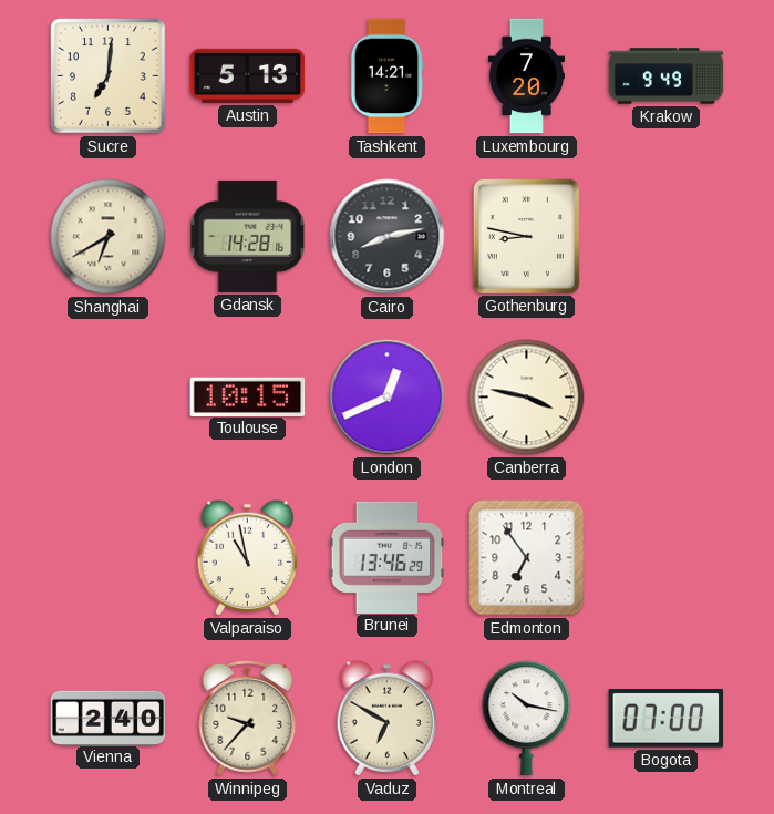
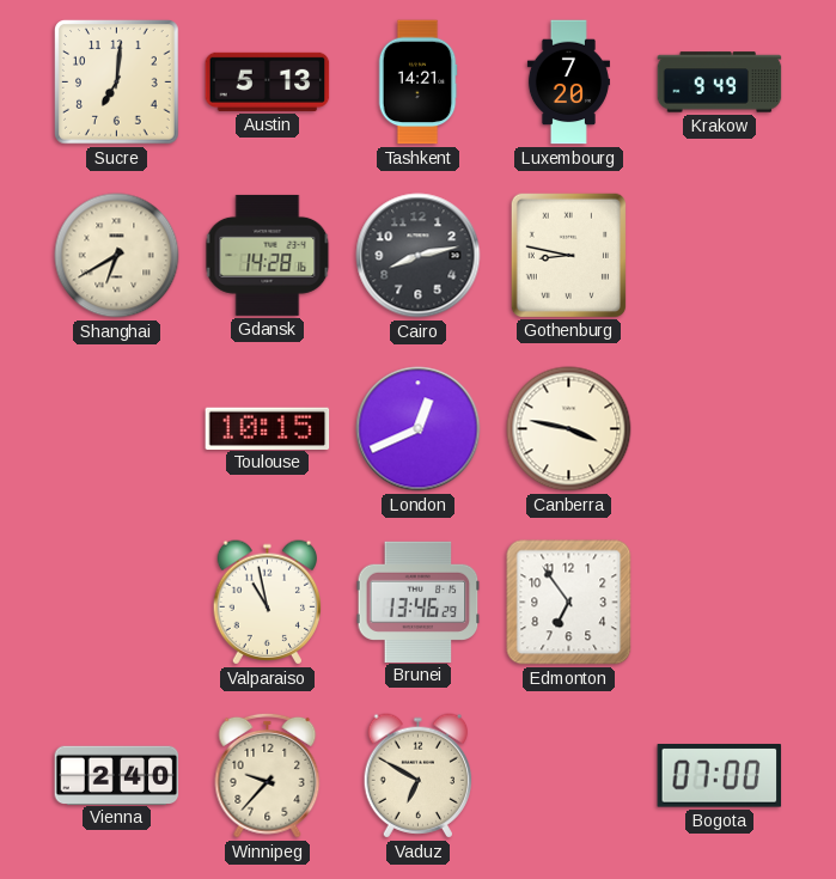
Montreal: 10:17 -> none
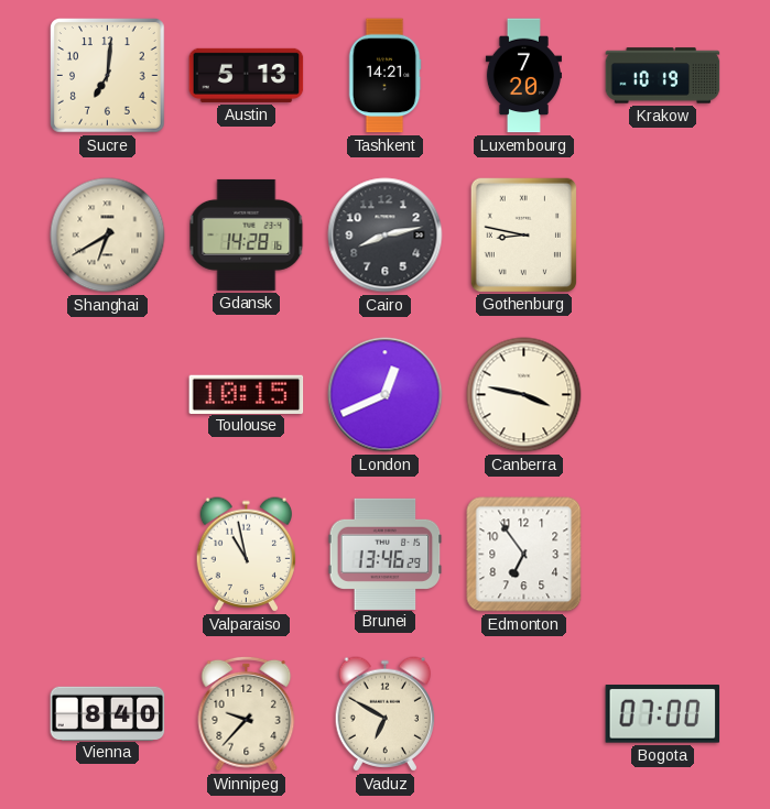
Krakow: 9:49 -> 10:19
Vienna: 2:40 -> 8:40
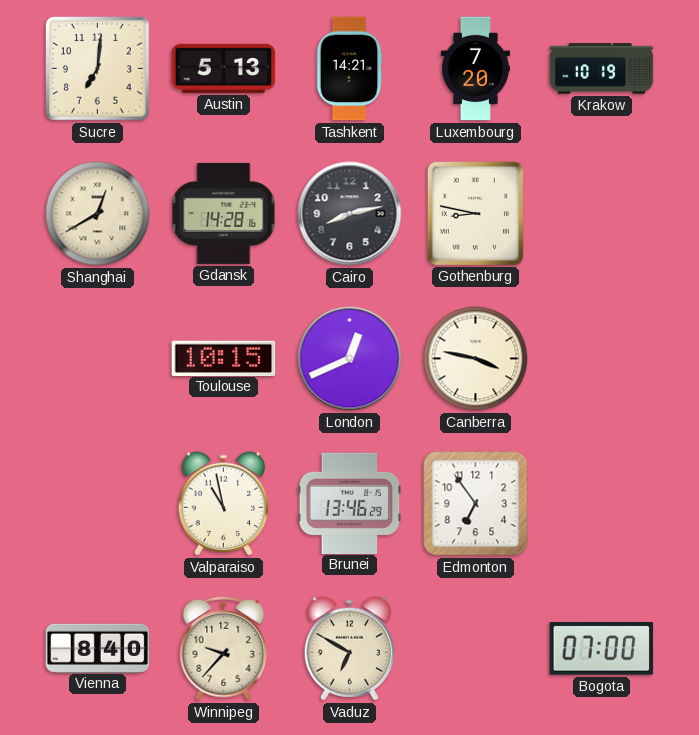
Shanghai: 6:40 -> 12:40
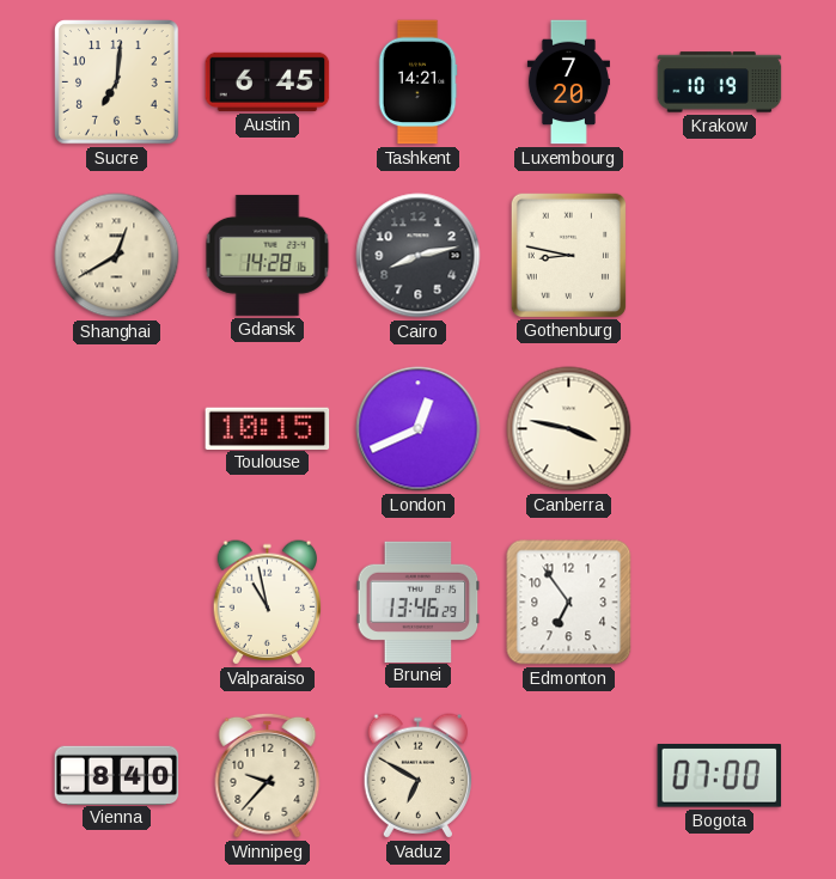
Austin: 5:13 -> 6:45
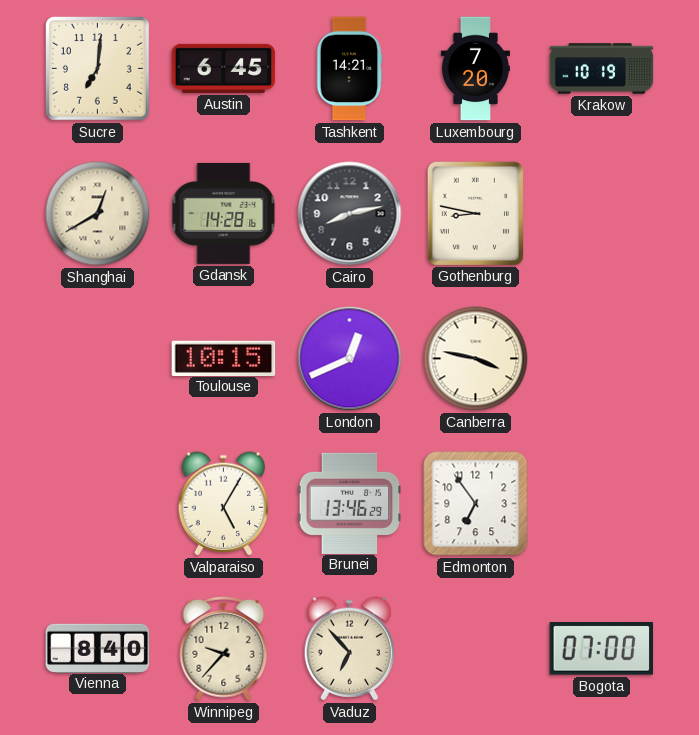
Valparaiso: 10:58 -> 5:05
Vaduz: 6:50 -> 6:53
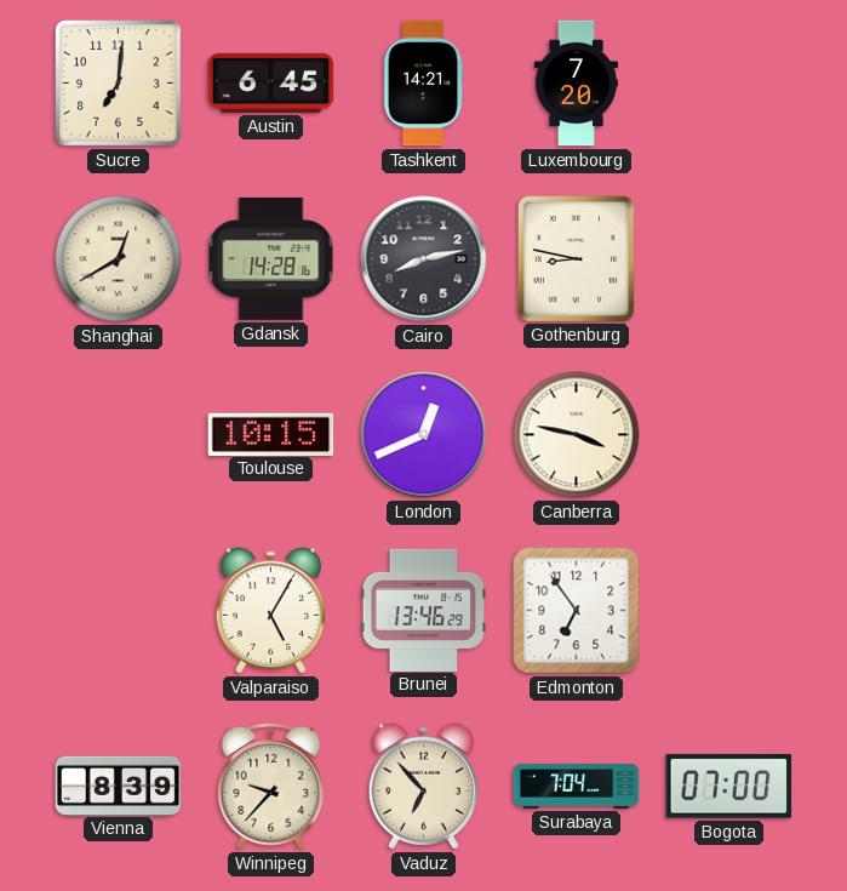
Krakow: 10:19 -> none
Vienna: 8:40 -> 8:39
Surabaya: none -> 7:04
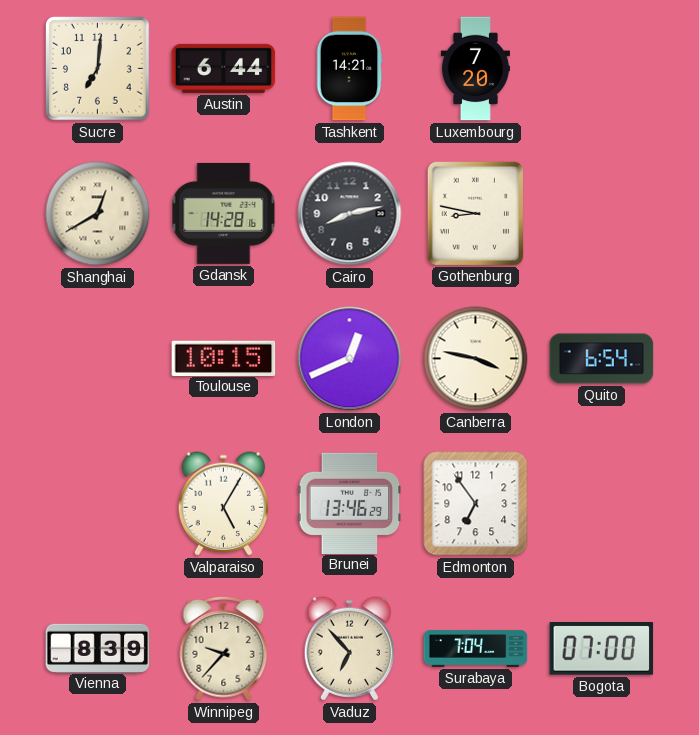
Austin: 6:45 -> 6:44
Quito: none -> 6:54
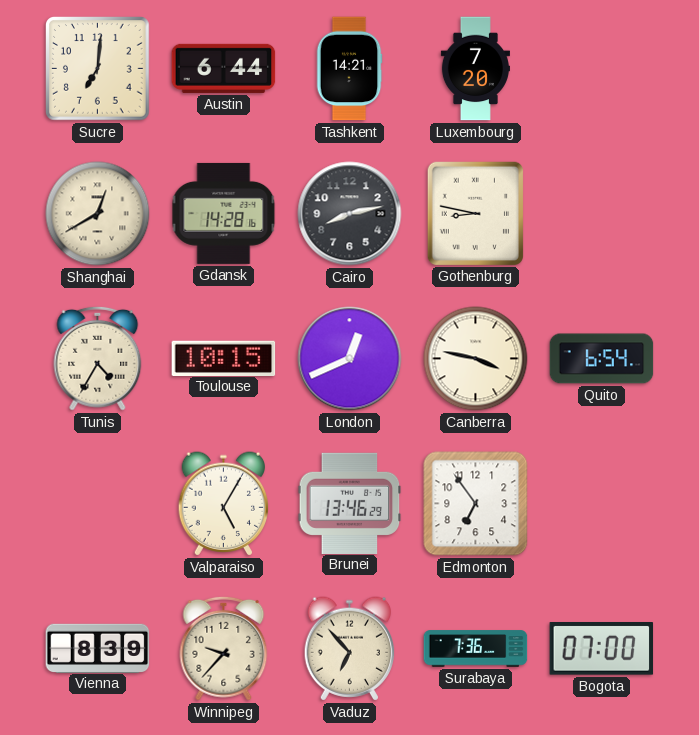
Tunis: none -> 4:35
Surabaya: 7:04 -> 7:36
